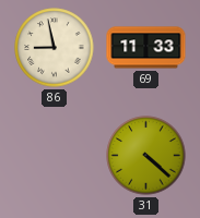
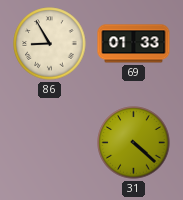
86: 8:58 -> 8:55
69: 11:33 -> 01:33
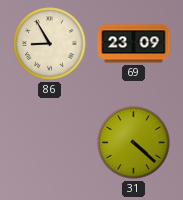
69: 01:33 -> 23:09
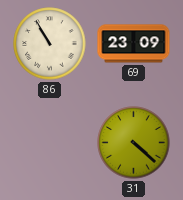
86: 8:55 -> 10:55
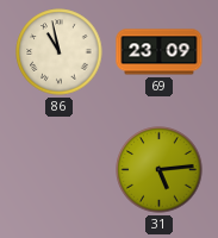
86: 10:55 -> 10:58
31: 4:22 -> 5:14
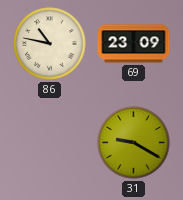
86: 10:58 -> 10:47
31: 5:14 -> 9:20
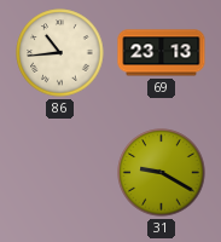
86: 10:47 -> 10:44
69: 23:09 -> 23:13
